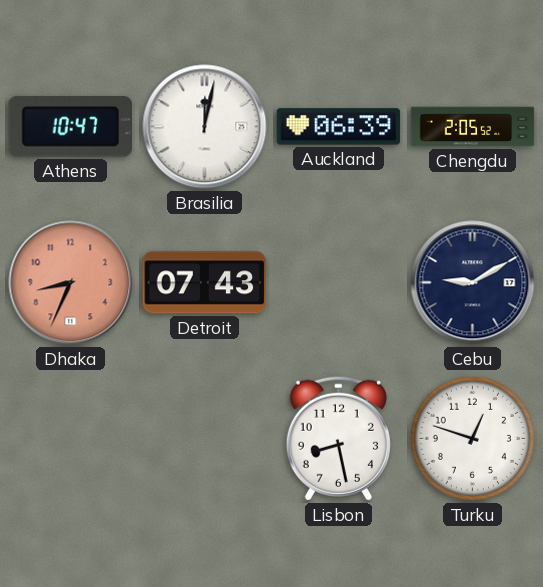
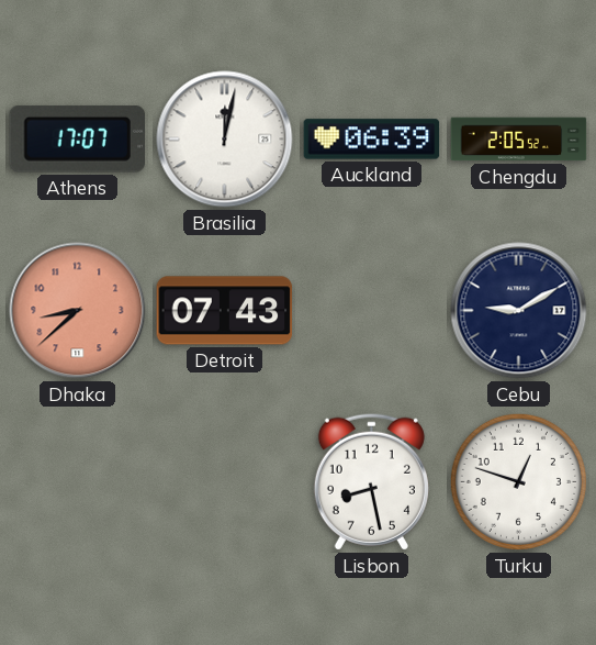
Athens: 10:47 -> 17:07
Dhaka: 8:34 -> 8:38
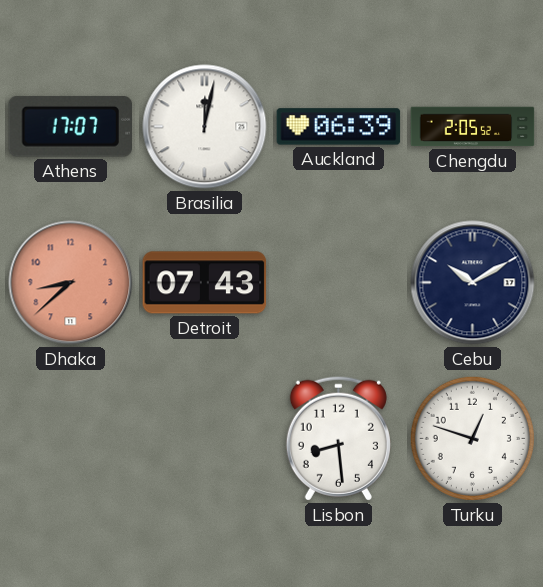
Cebu: 9:10 -> 10:10
Lisbon: 8:28 -> 8:29
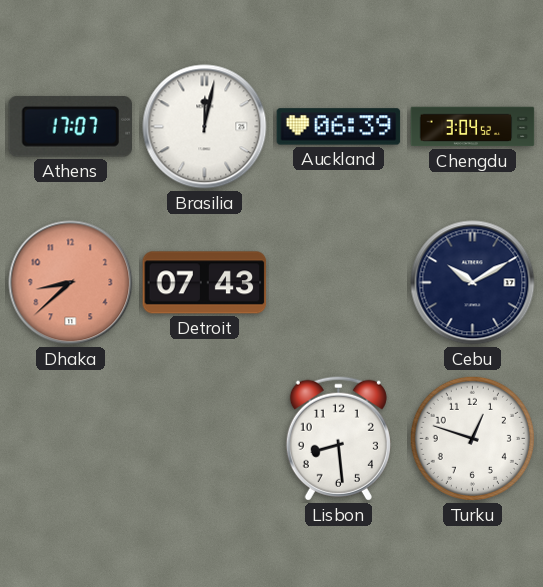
Chengdu: 2:05 -> 3:04
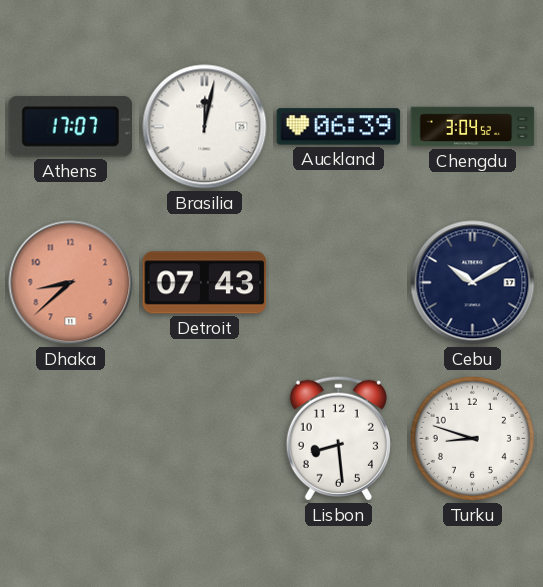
Turku: 12:48 -> 8:48
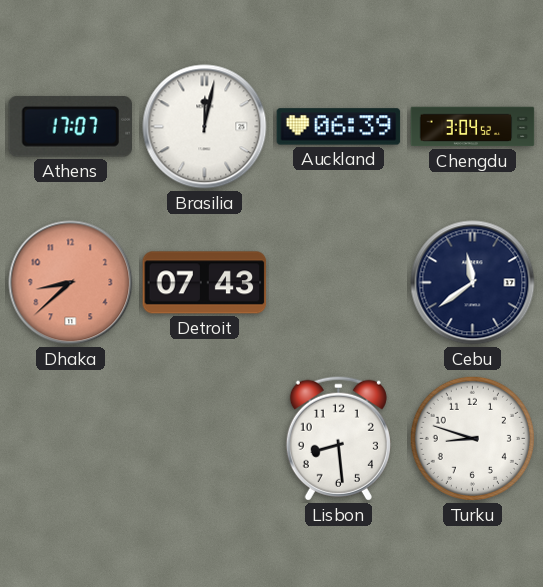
Cebu: 10:10 -> 11:39
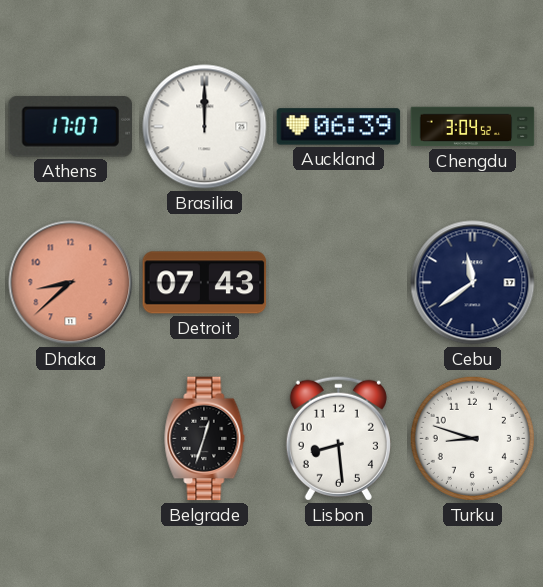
Brasilia: 12:02 -> 12:00
Belgrade: none -> 12:33
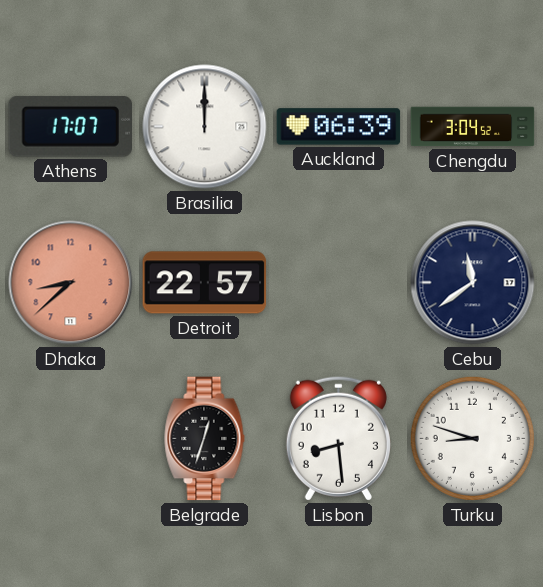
Detroit: 07:43 -> 22:57
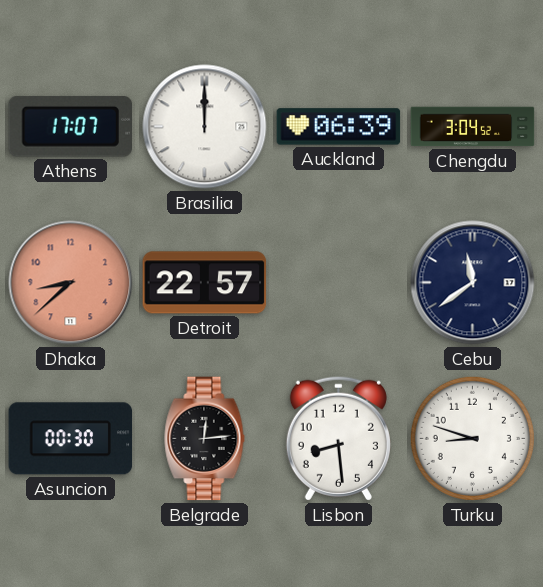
Asuncion: none -> 00:30
Belgrade: 12:33 -> 12:14
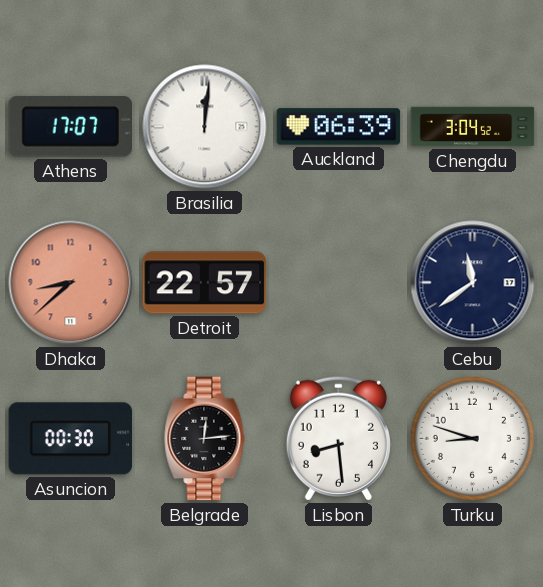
Brasilia: 12:00 -> 12:01
